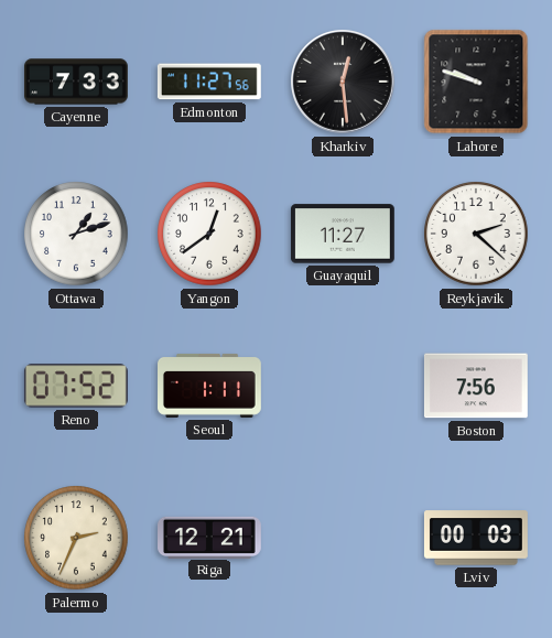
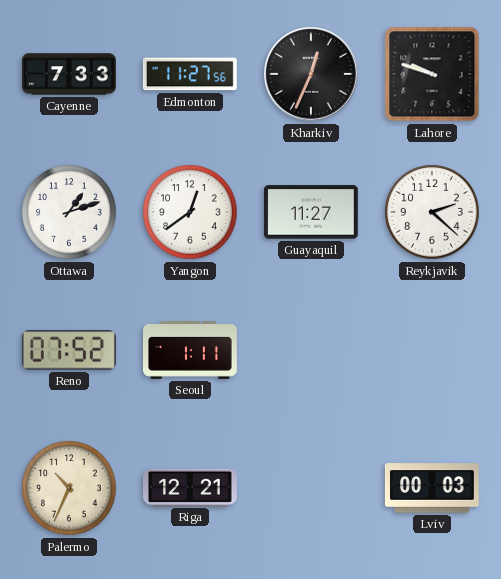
Kharkiv: 12:29 -> 12:34
Boston: 7:56 -> none
Palermo: 2:34 -> 10:34
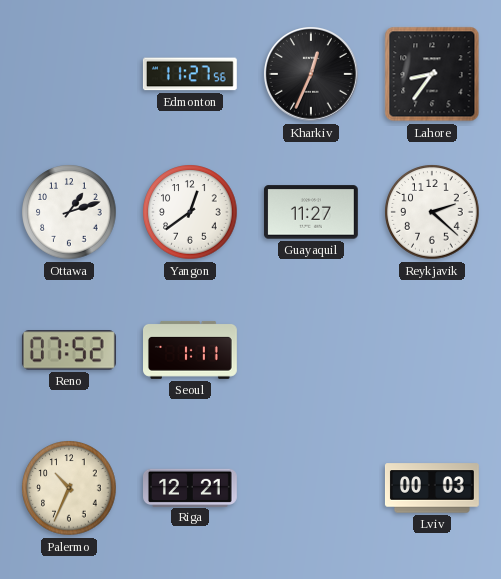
Cayenne: 7:33 -> none
Lahore: 9:48 -> 8:36
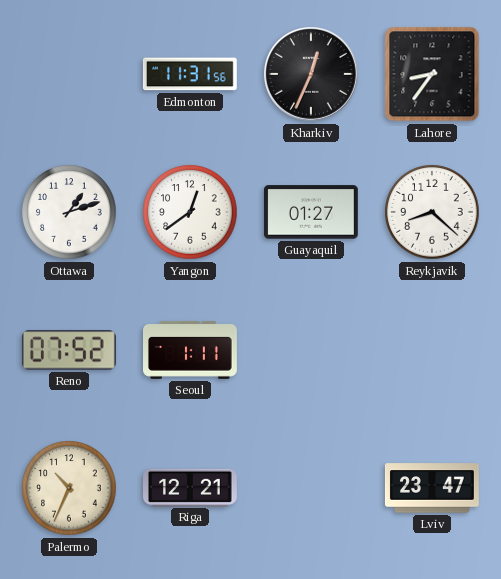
Edmonton: 11:27 -> 11:31
Guayaquil: 11:27 -> 01:27
Reykjavik: 2:22 -> 8:22
Lviv: 00:03 -> 23:47
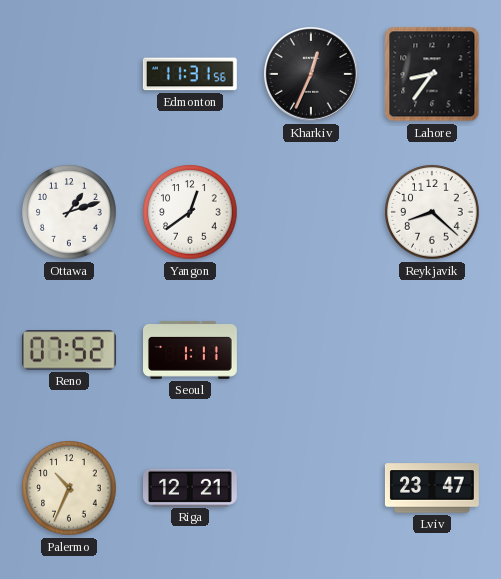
Guayaquil: 01:27 -> none
